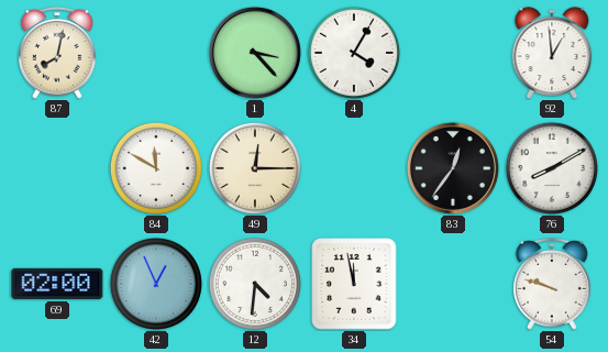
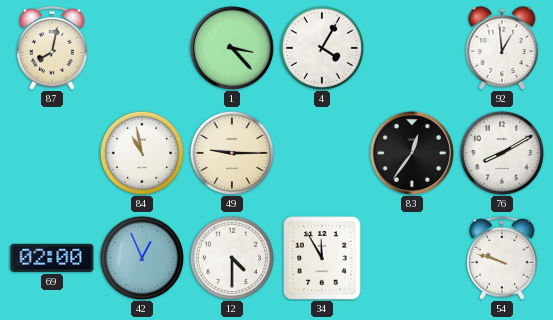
84: 11:50 -> 10:58
49: 12:15 -> 9:15
12: 4:31 -> 4:30
34: 11:58 -> 11:55
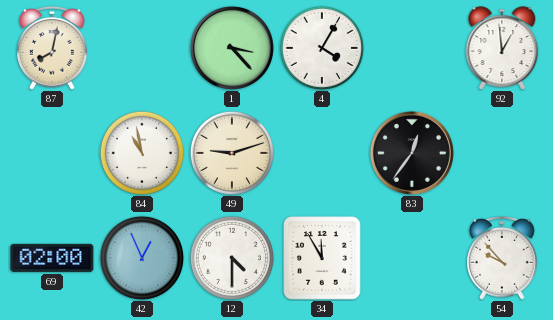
49: 9:15 -> 9:12
76: 8:10 -> none
54: 9:48 -> 9:53
